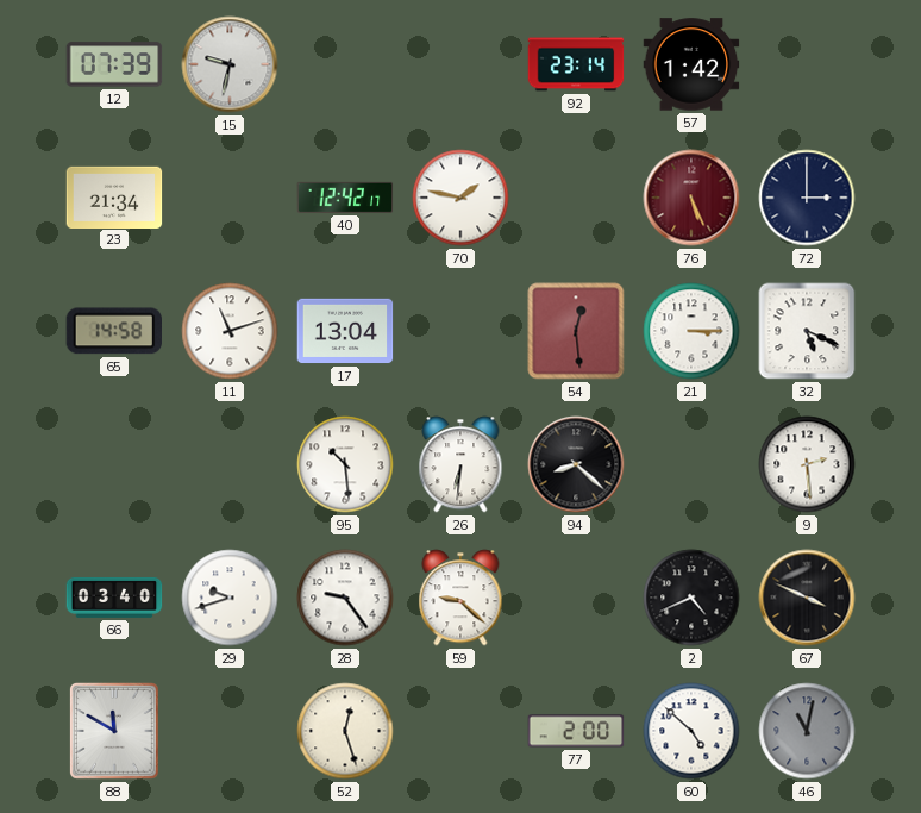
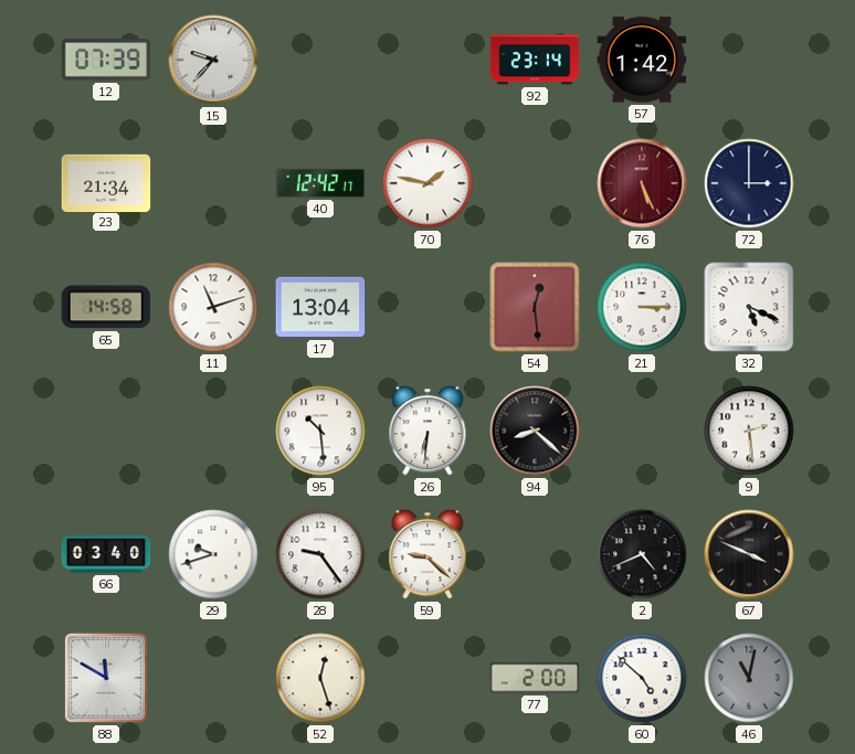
15: 9:32 -> 9:37
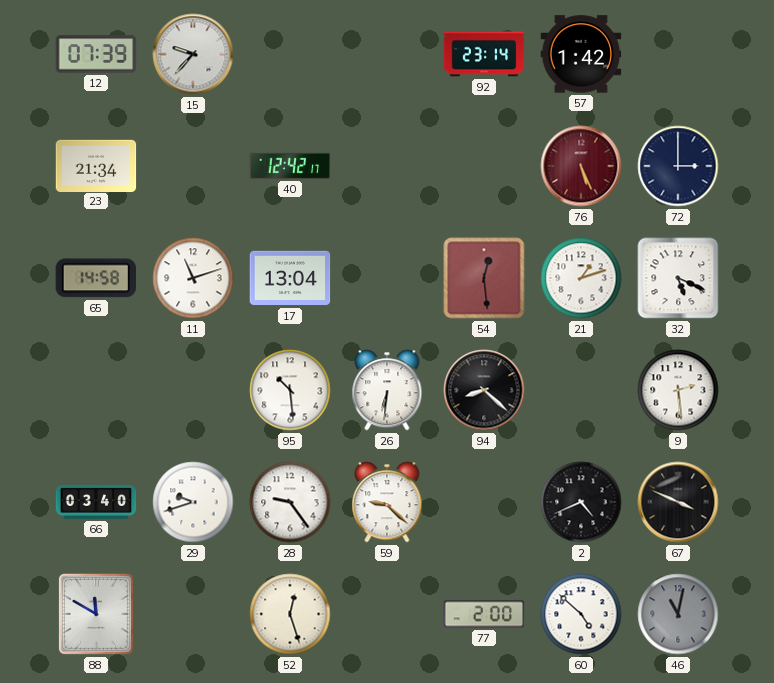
70: 1:47 -> none
21: 3:15 -> 1:12
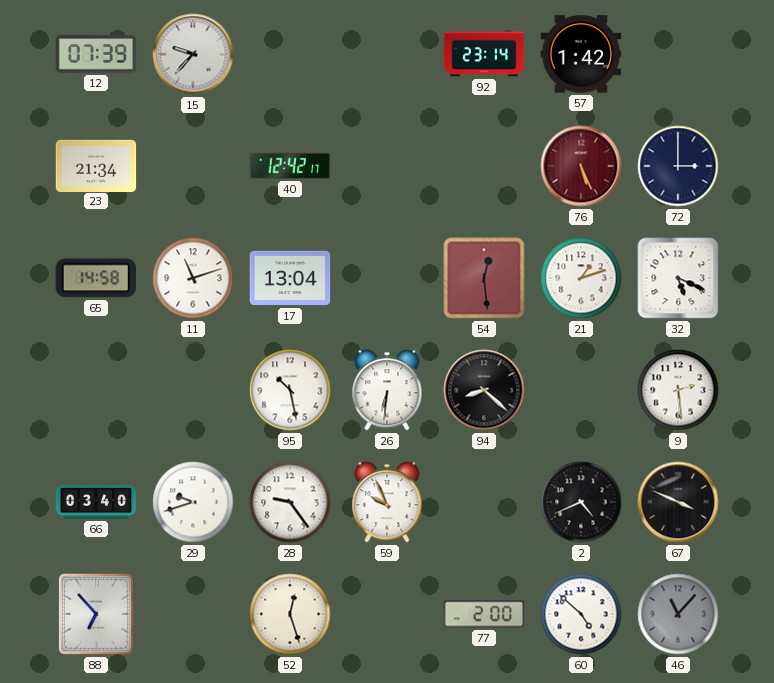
95: 10:29 -> 10:28
59: 9:22 -> 9:56
88: 11:50 -> 6:53
46: 11:02 -> 11:07
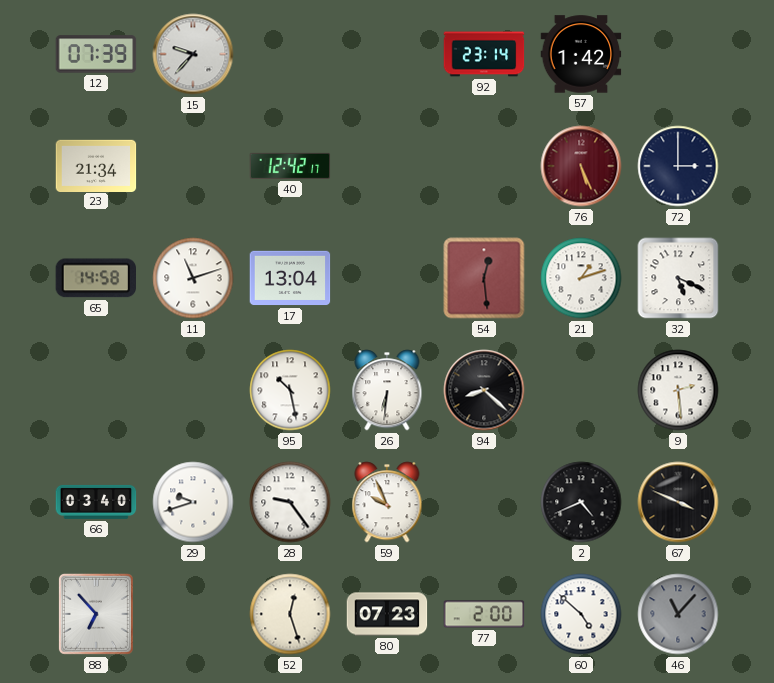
80: none -> 07:23
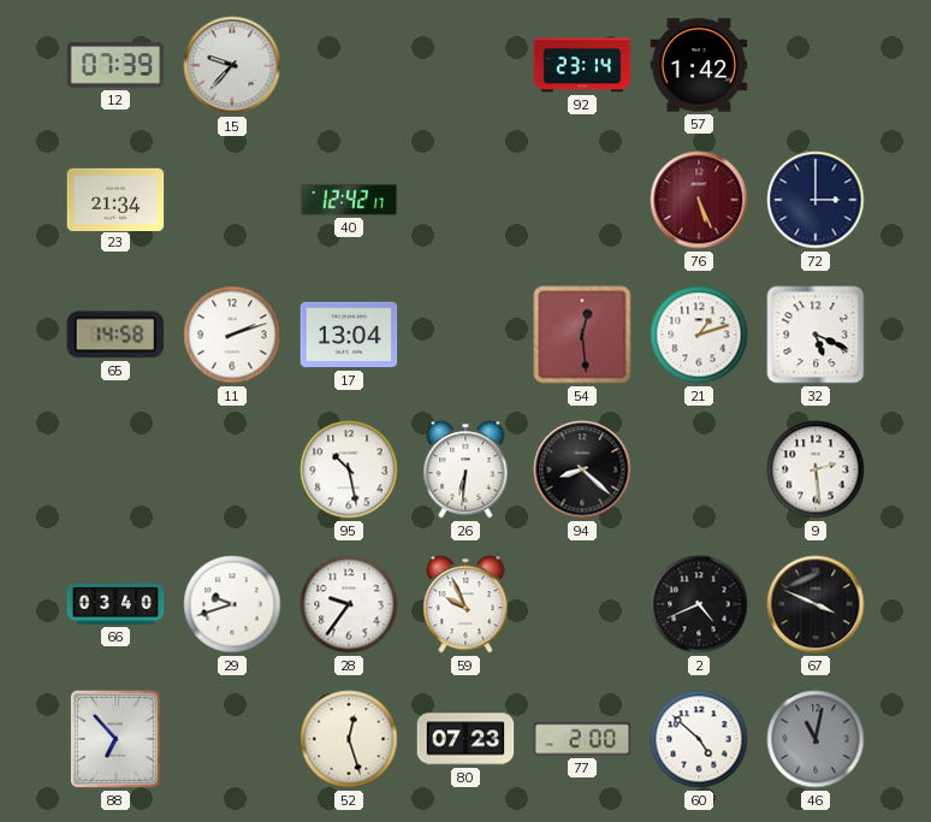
11: 11:12 -> 2:12
28: 9:24 -> 9:36
46: 11:07 -> 11:02
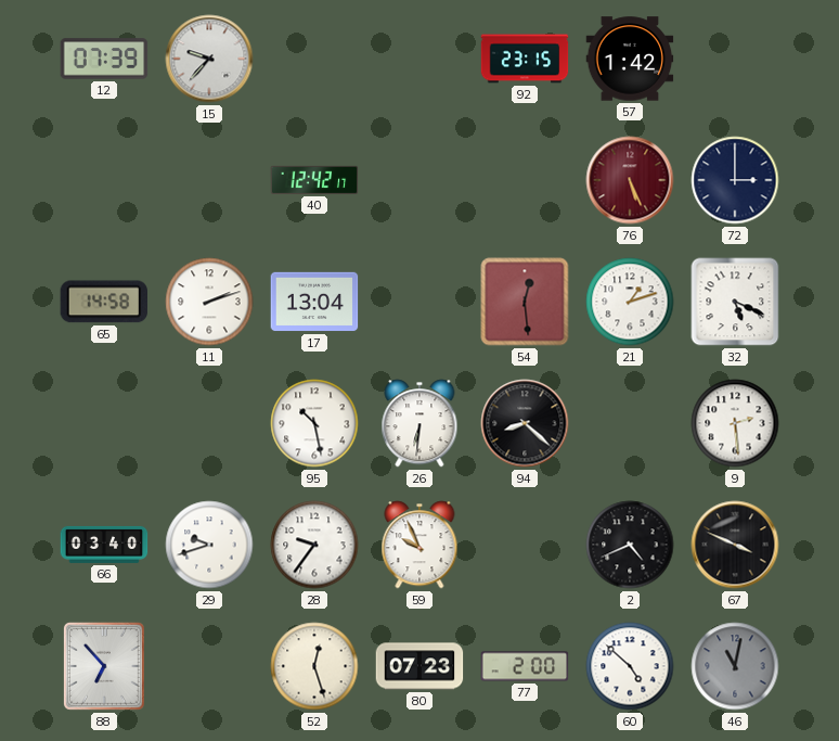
92: 23:14 -> 23:15
23: 21:34 -> none
